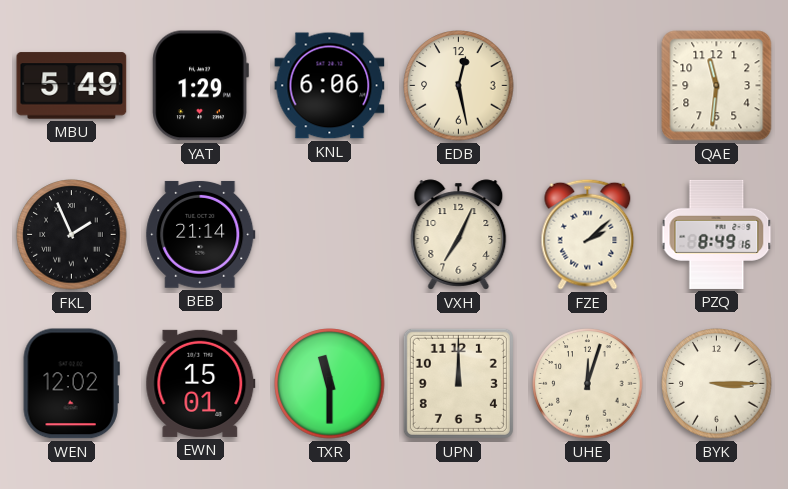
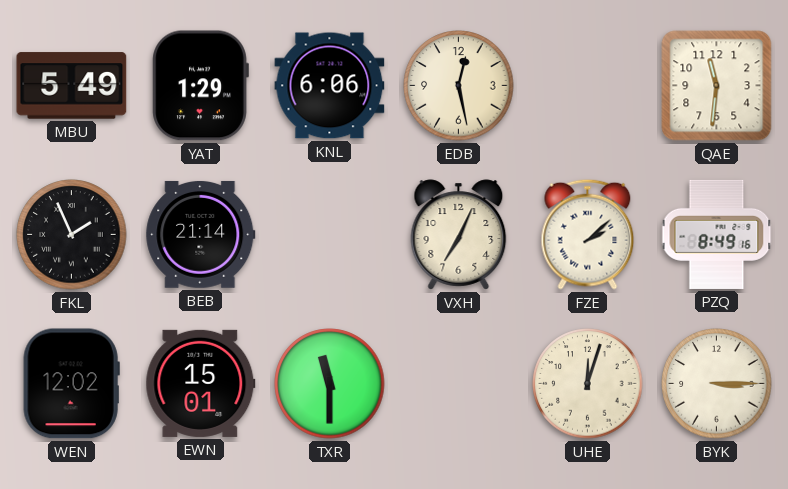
UPN: 12:00 -> none
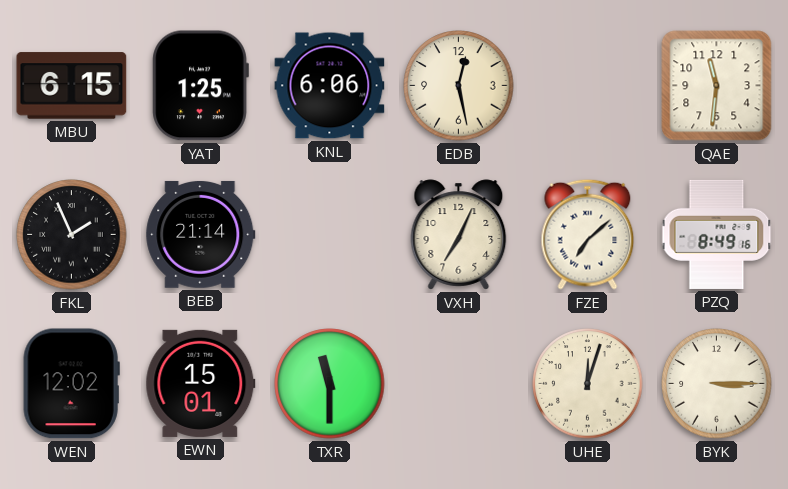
MBU: 5:49 -> 6:15
YAT: 1:29 -> 1:25
FZE: 2:08 -> 7:08
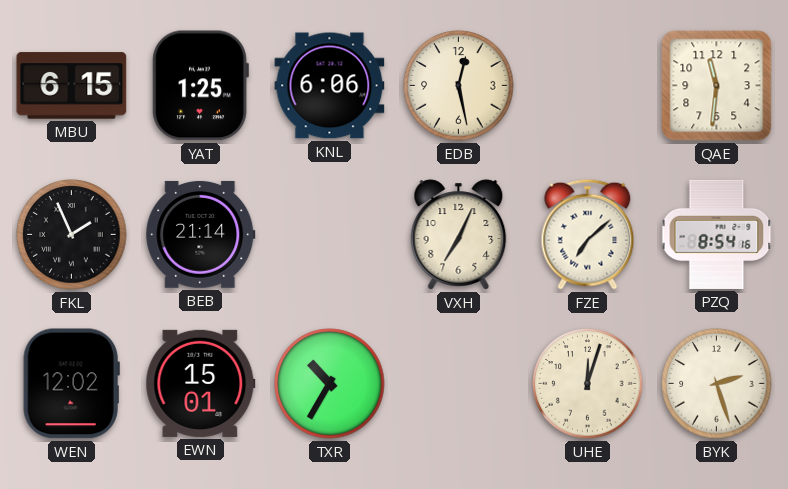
PZQ: 8:49 -> 8:54
TXR: 11:30 -> 10:35
BYK: 3:15 -> 2:27
